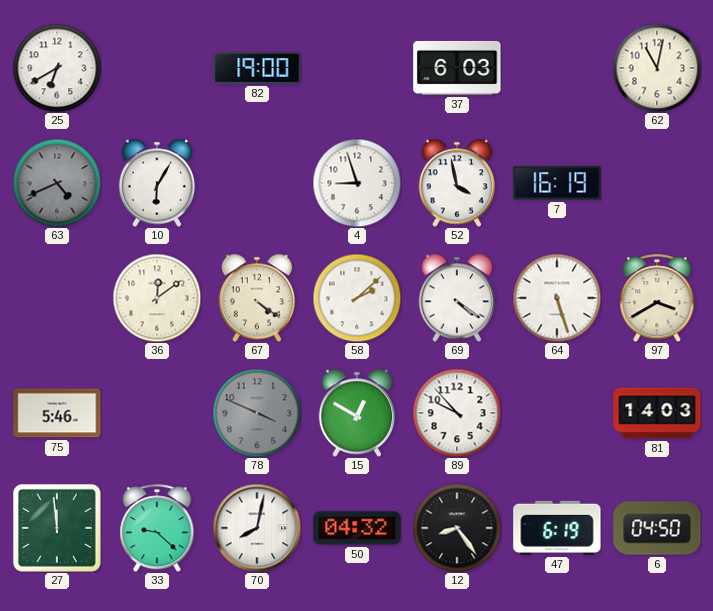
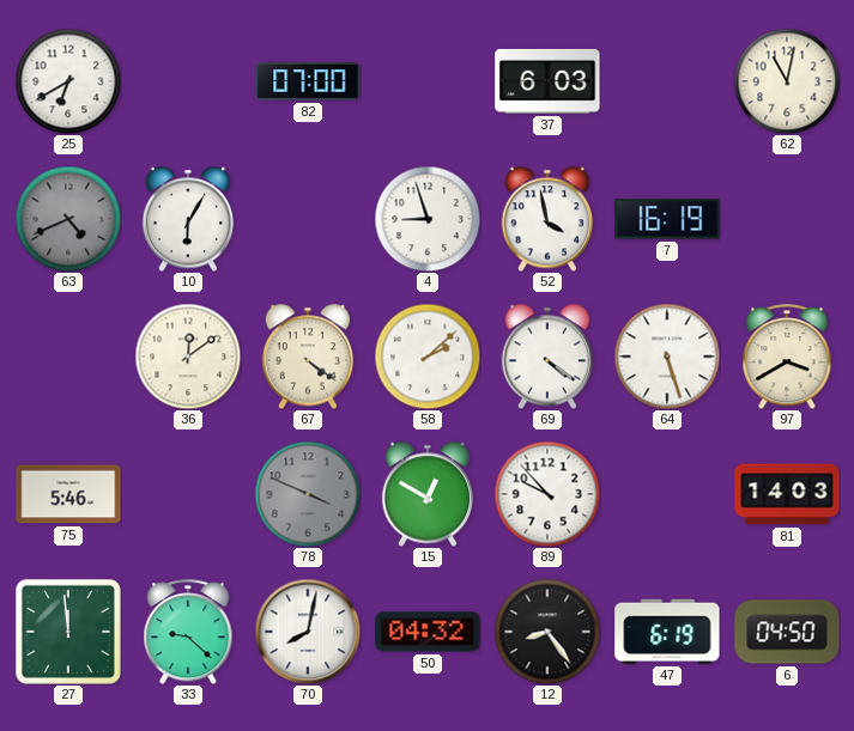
82: 19:00 -> 07:00
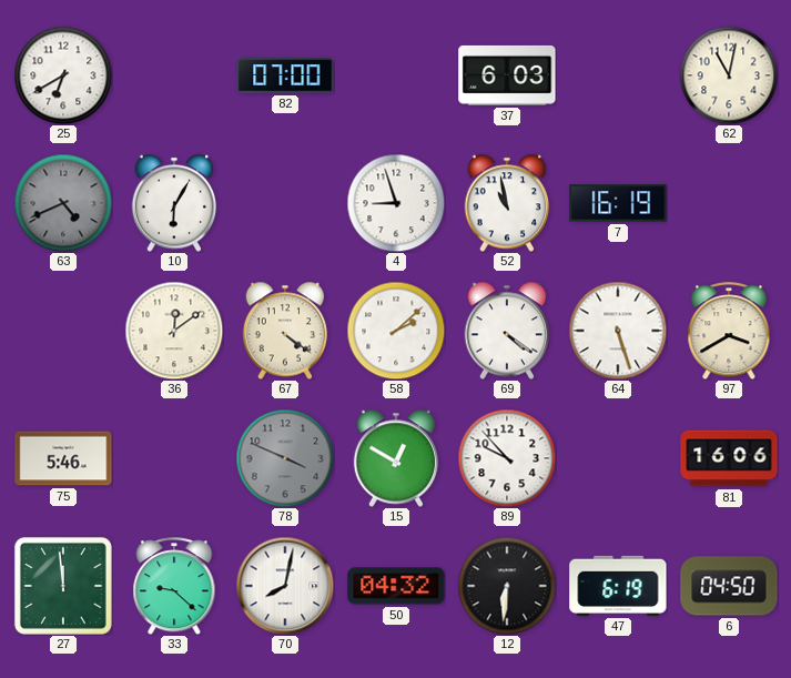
52: 3:58 -> 10:58
81: 14:03 -> 16:06
12: 8:24 -> 6:31
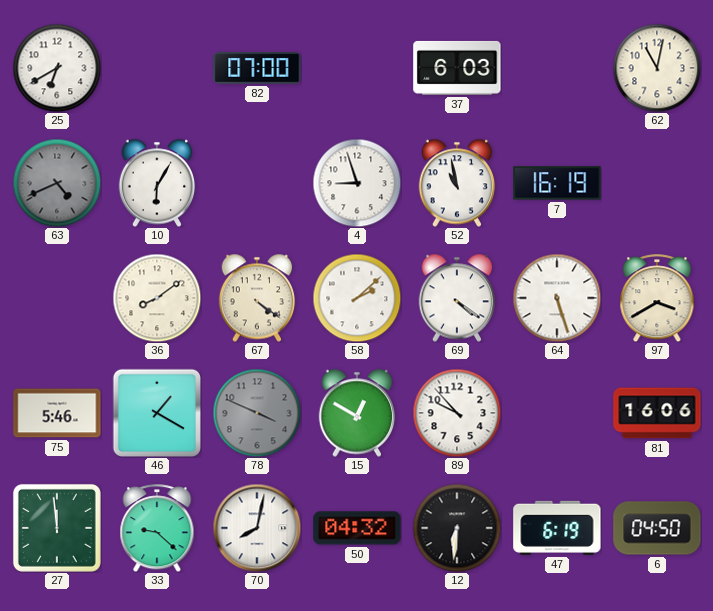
36: 12:09 -> 8:09
46: none -> 1:20
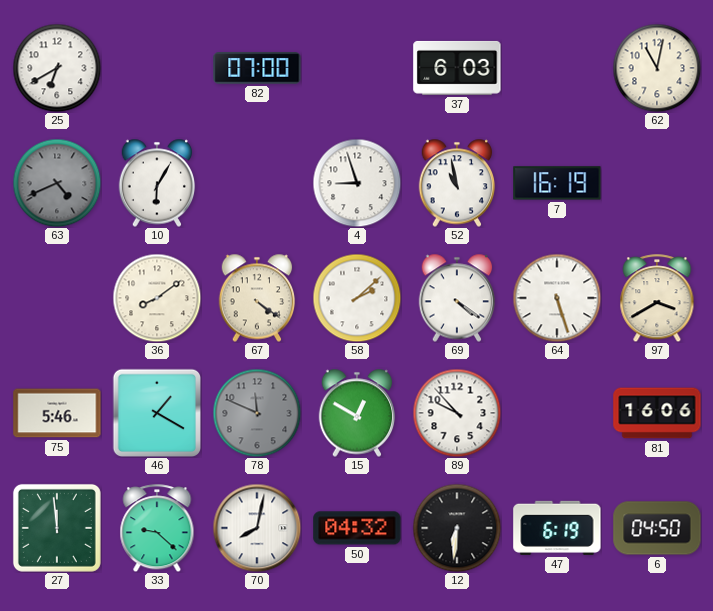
78: 3:49 -> 11:49
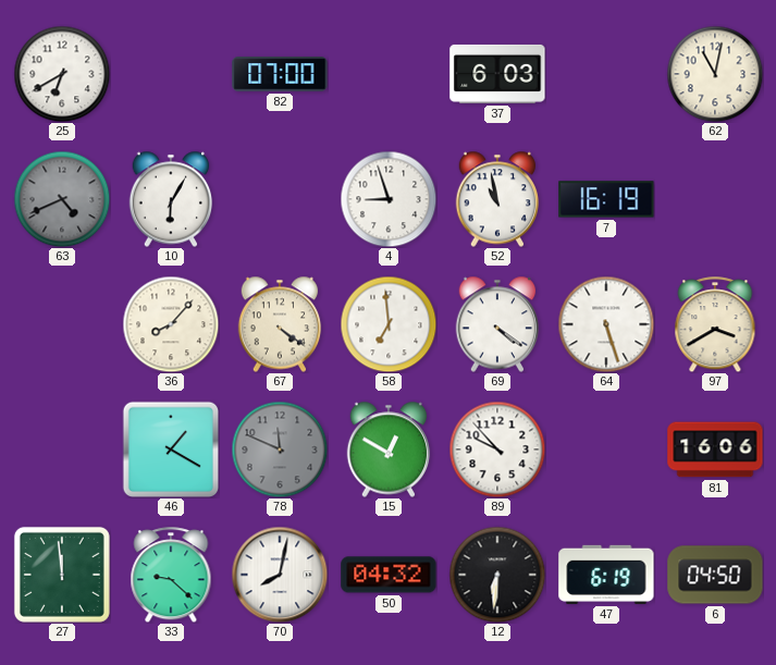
36: 8:09 -> 8:07
58: 2:08 -> 6:59
75: 5:46 -> none
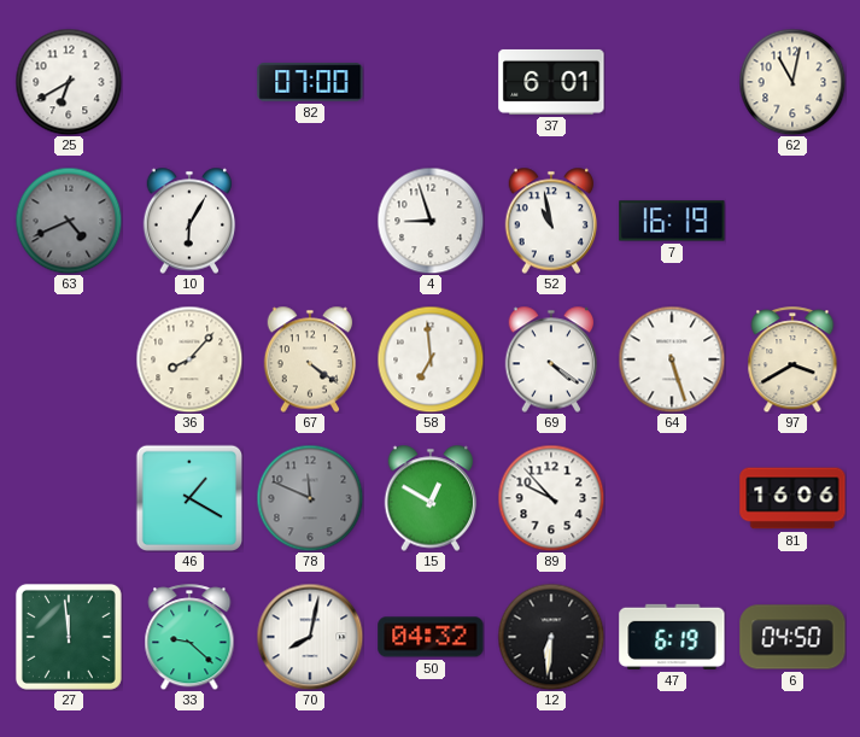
37: 6:03 -> 6:01
